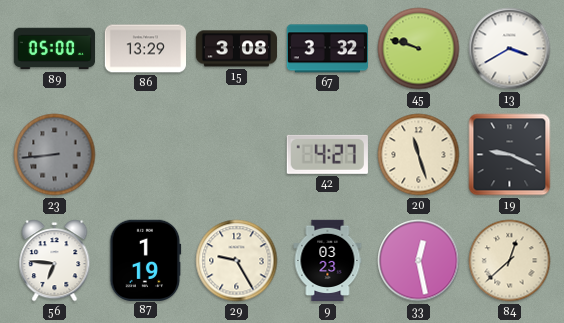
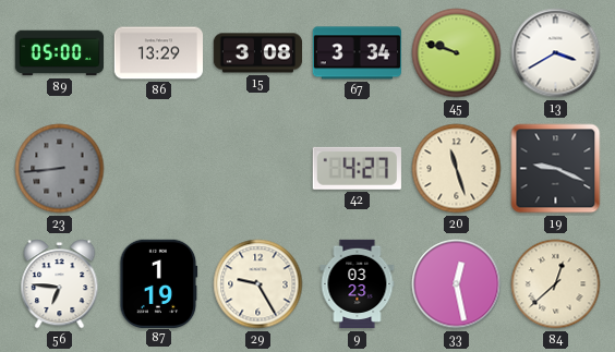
67: 3:32 -> 3:34
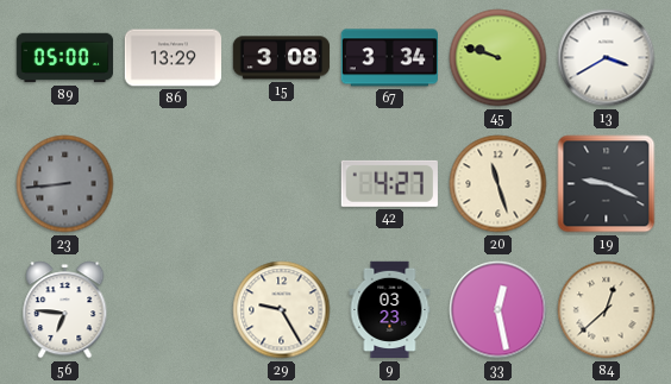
87: 1:19 -> none
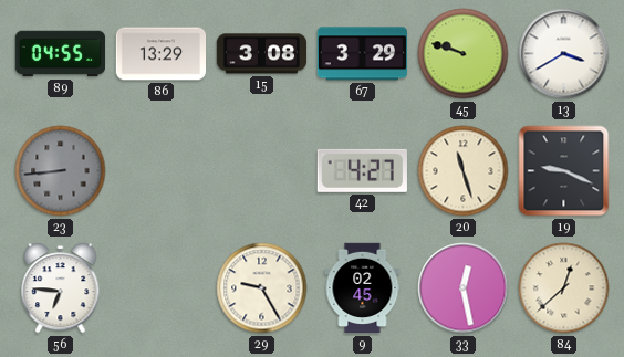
89: 05:00 -> 04:55
67: 3:34 -> 3:29
9: 03:23 -> 02:45
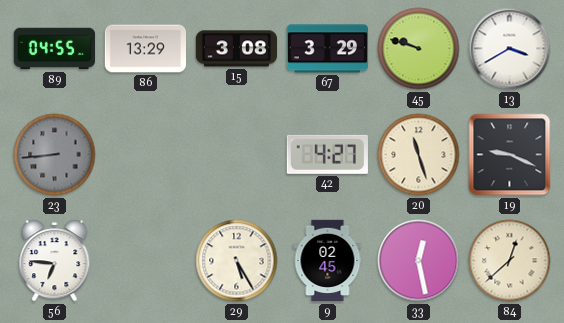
29: 9:25 -> 5:25
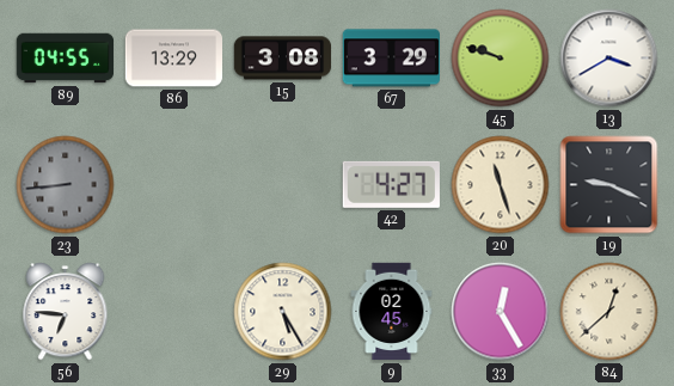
33: 12:28 -> 12:25
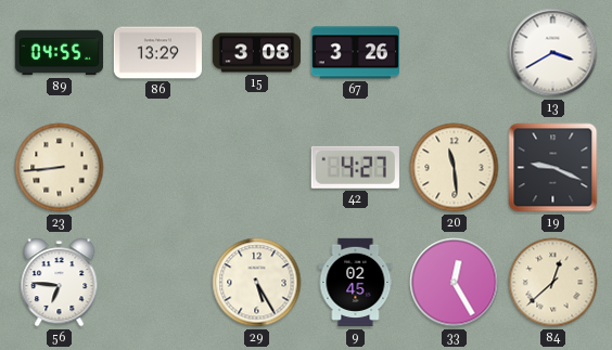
67: 3:29 -> 3:26
45: 9:48 -> none
23 dial: grey -> cream
20: 11:27 -> 11:29
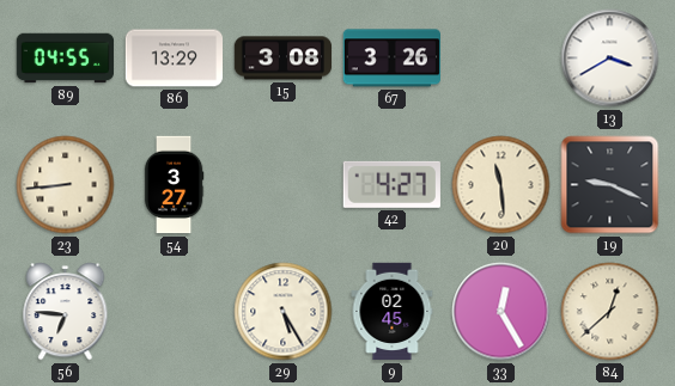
54: none -> 3:27
